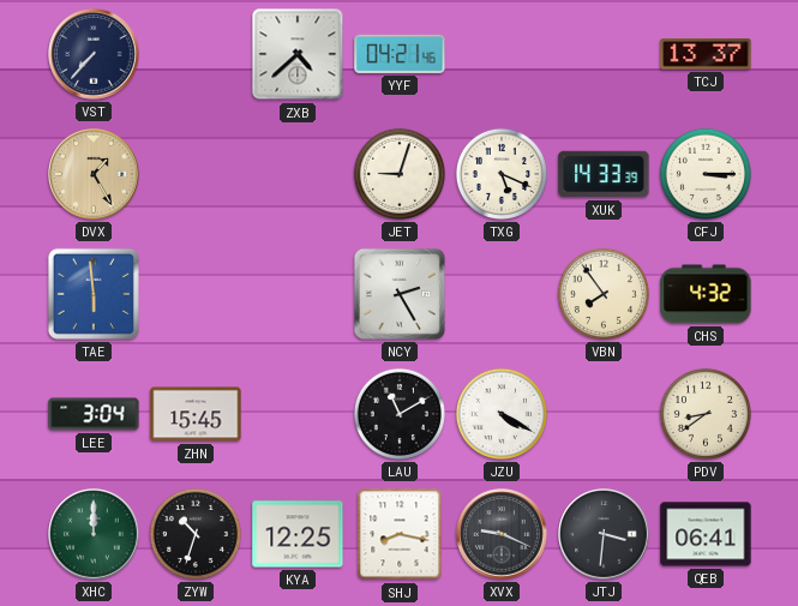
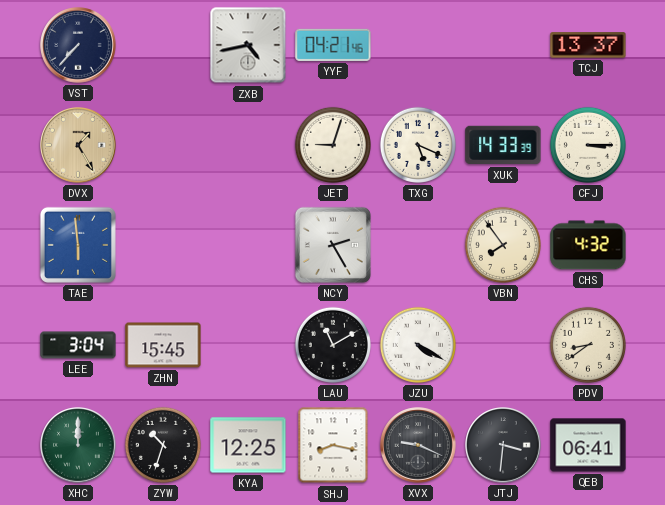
ZXB: 4:38 -> 4:43
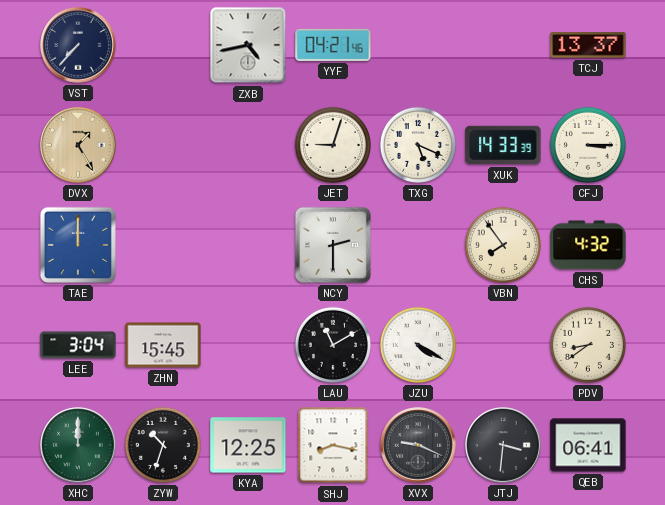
TAE: 5:59 -> 12:00
NCY: 2:25 -> 2:30
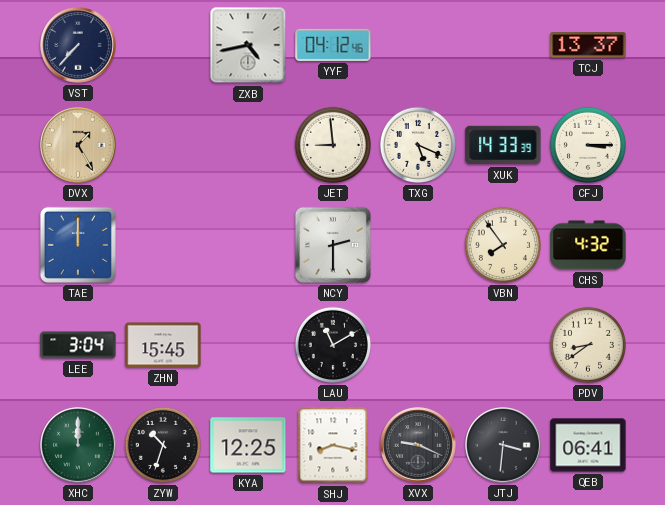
YYF: 04:21 -> 04:12
JET: 9:03 -> 8:59
JZU: 4:20 -> none
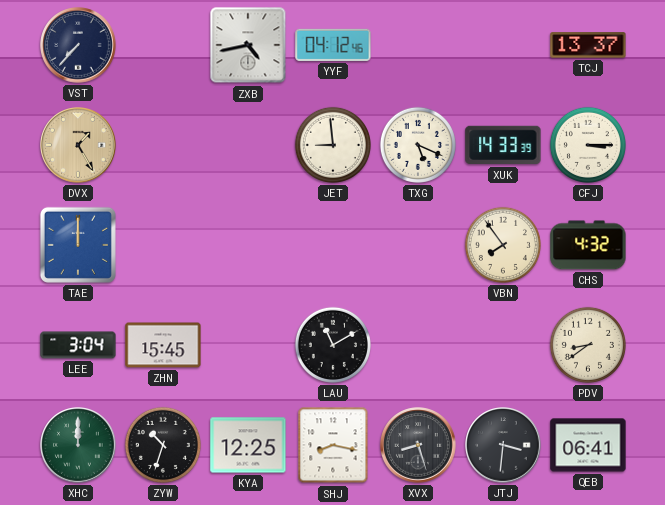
NCY: 2:30 -> none
XVX: 9:19 -> 8:27
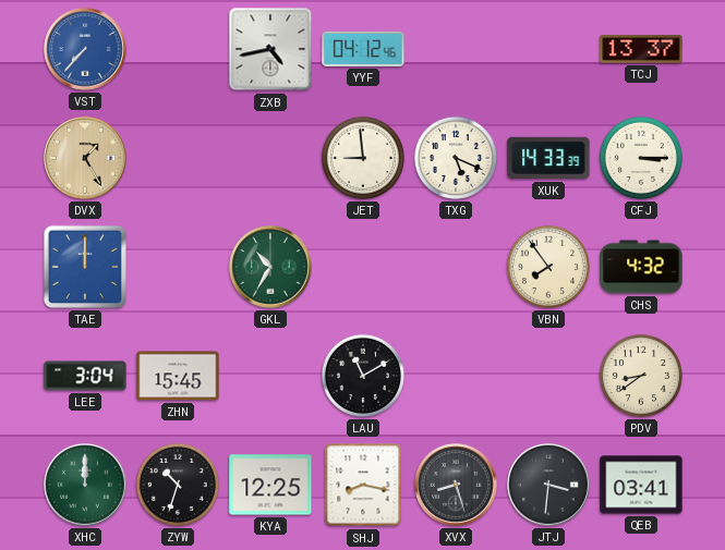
VST dial: navy -> blue
GKL: none -> 10:35
QEB: 06:41 -> 03:41
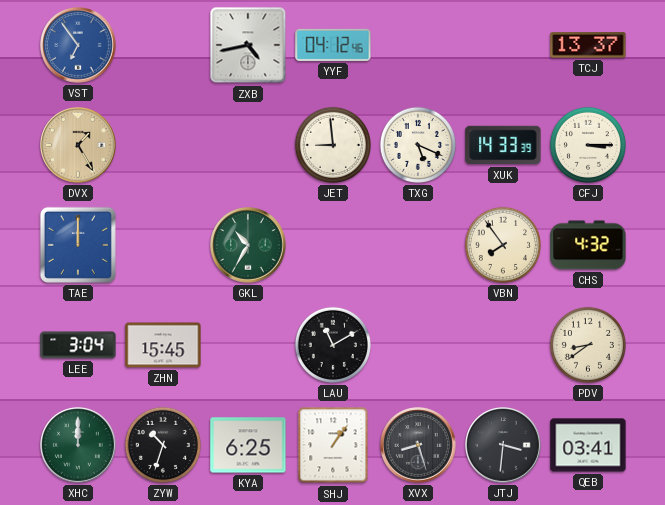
VST: 7:37 -> 6:54
KYA: 12:25 -> 6:25
SHJ: 8:17 -> 1:06
